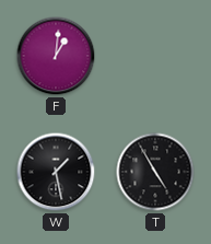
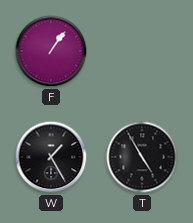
F: 1:01 -> 1:06
W: 1:28 -> 1:25
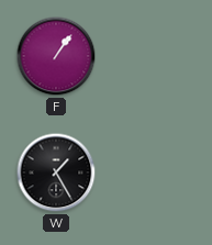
T: 4:55 -> none
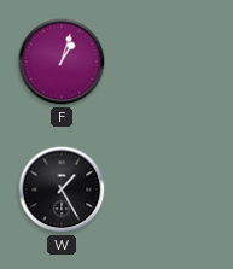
F: 1:06 -> 1:03
